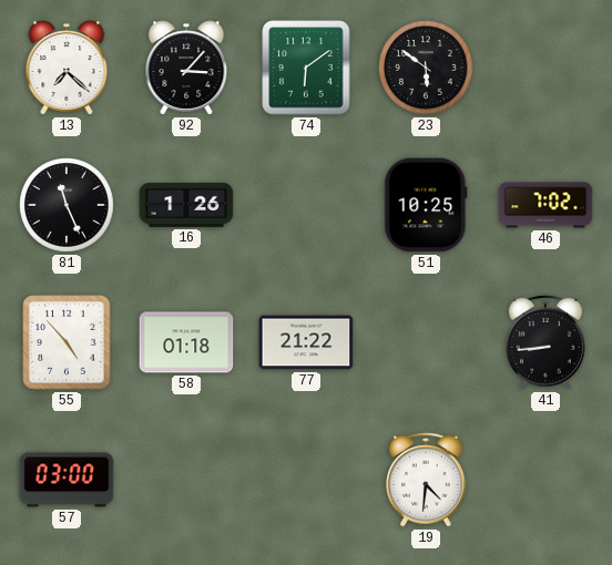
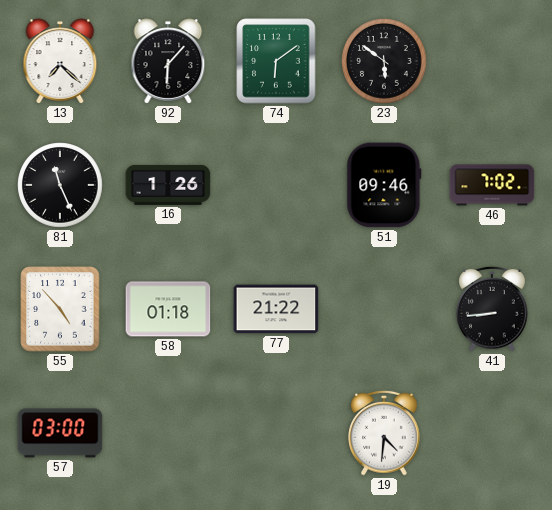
92: 3:07 -> 6:07
51: 10:25 -> 09:46
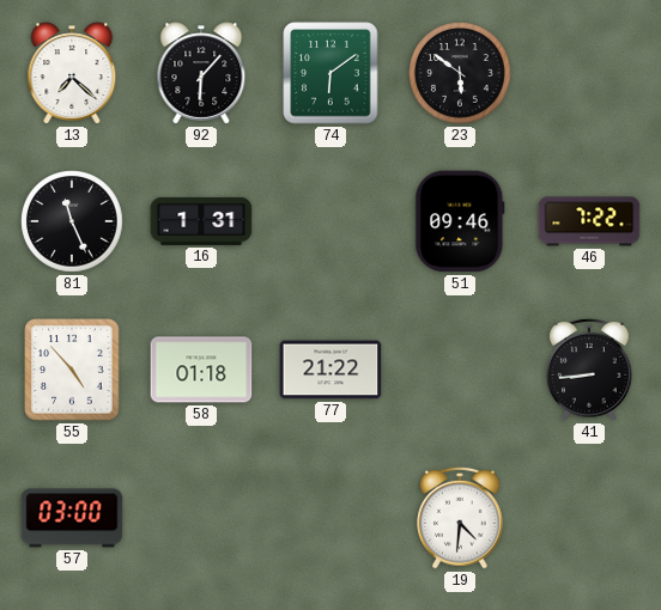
16: 1:26 -> 1:31
46: 7:02 -> 7:22
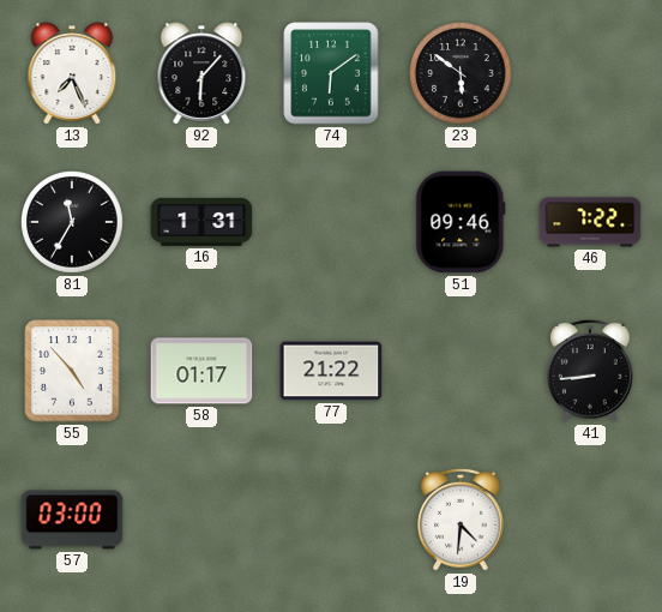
13: 7:22 -> 7:26
81: 11:26 -> 11:35
58: 01:18 -> 01:17
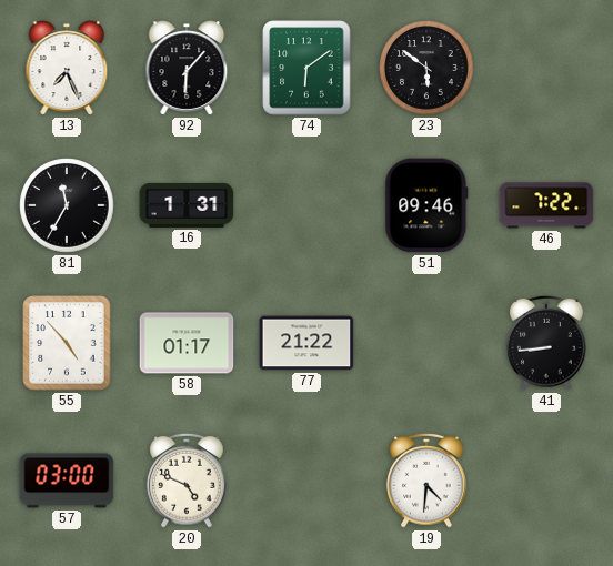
20: none -> 4:49
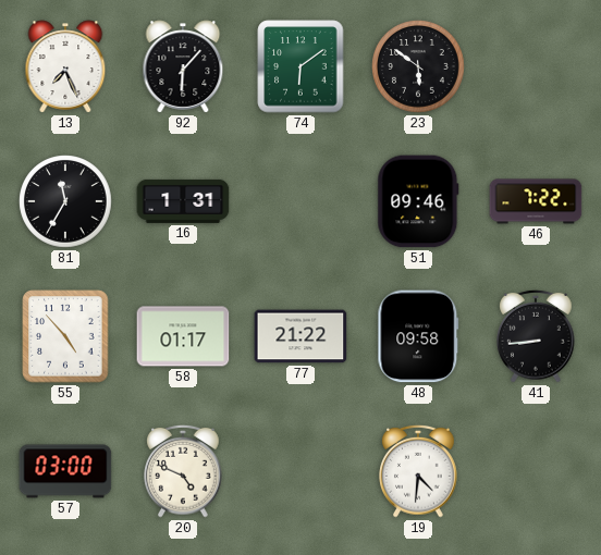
48: none -> 09:58
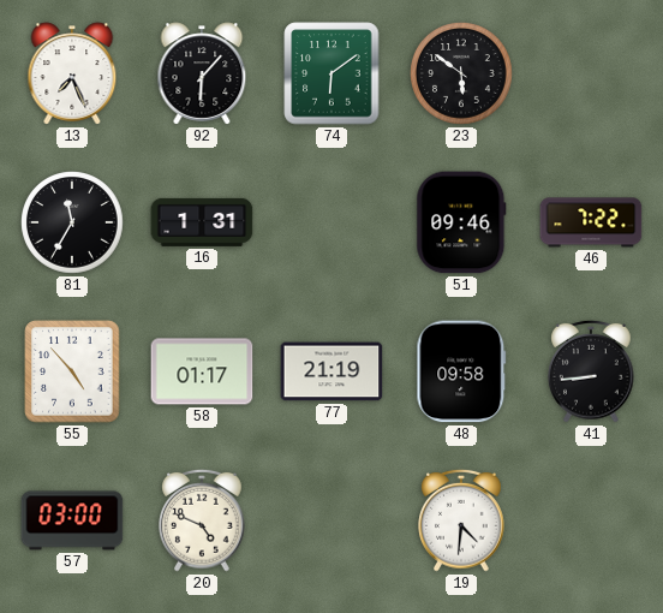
77: 21:22 -> 21:19
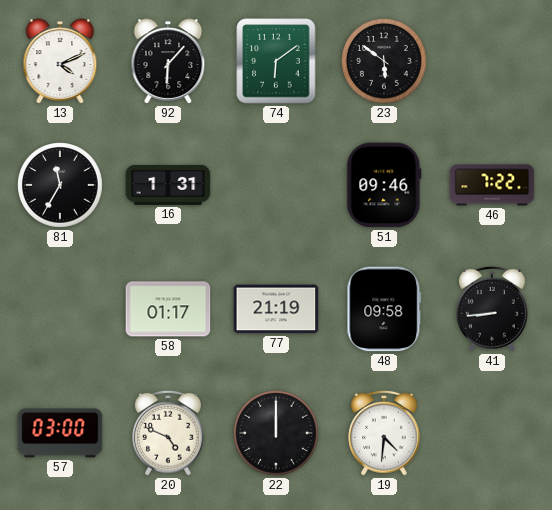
13: 7:26 -> 4:11
55: 4:53 -> none
22: none -> 12:00
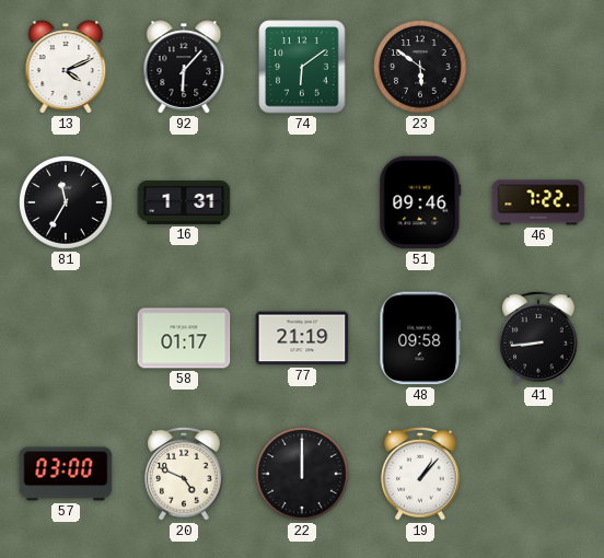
19: 4:31 -> 1:07
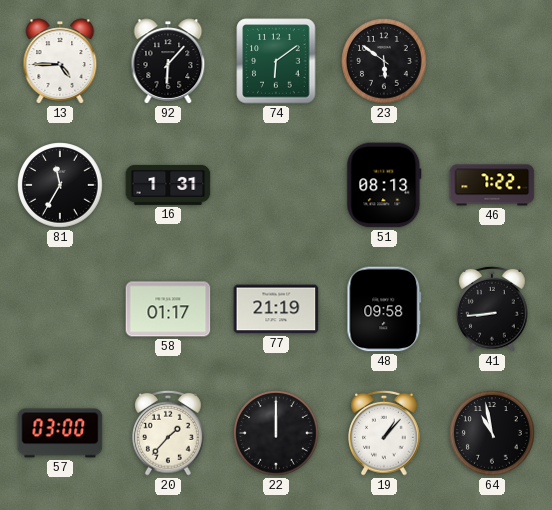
13: 4:11 -> 4:45
51: 09:46 -> 08:13
20: 4:49 -> 1:37
64: none -> 10:58
